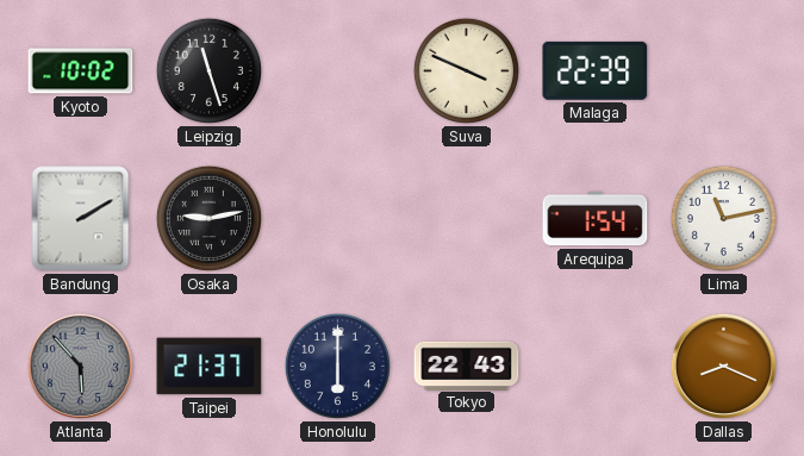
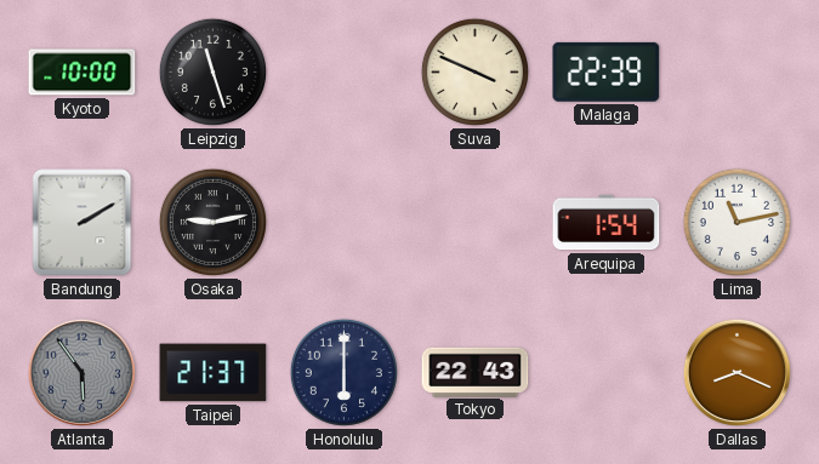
Kyoto: 10:02 -> 10:00
Atlanta: 5:53 -> 5:54
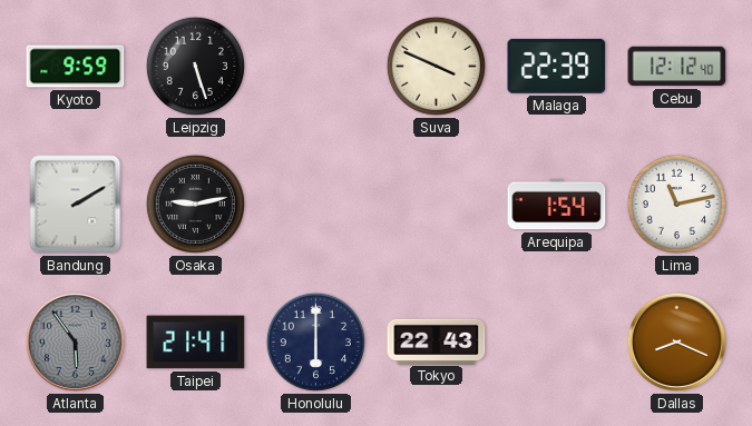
Kyoto: 10:00 -> 9:59
Leipzig: 11:27 -> 5:27
Cebu: none -> 12:12
Taipei: 21:37 -> 21:41
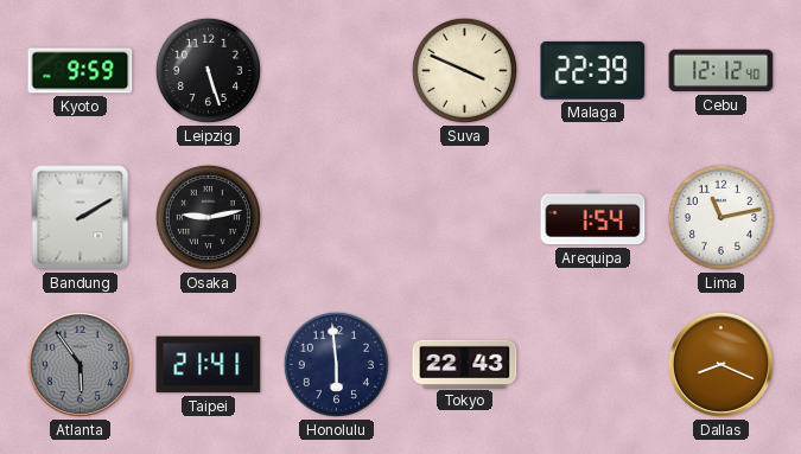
Honolulu: 6:00 -> 5:59
